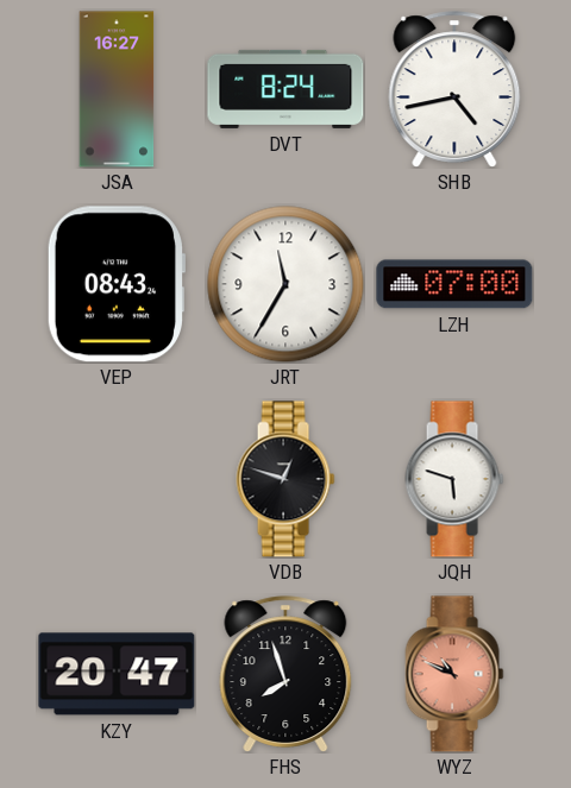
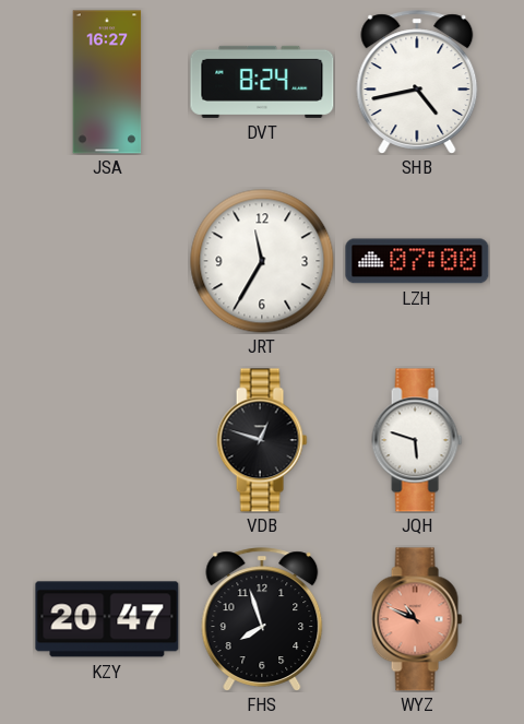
VEP: 08:43 -> none
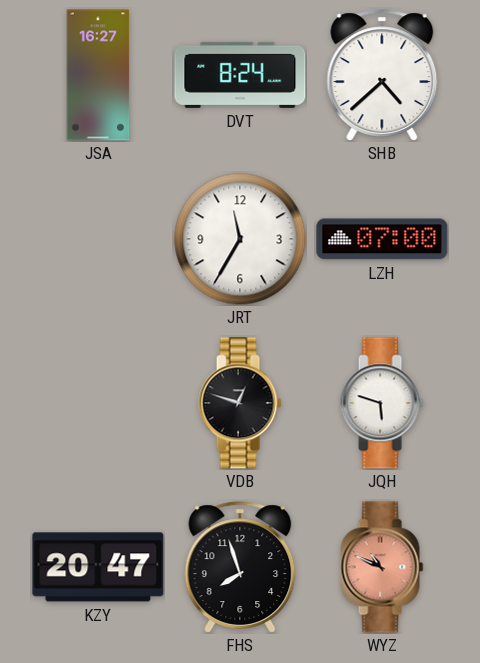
SHB: 4:43 -> 4:38
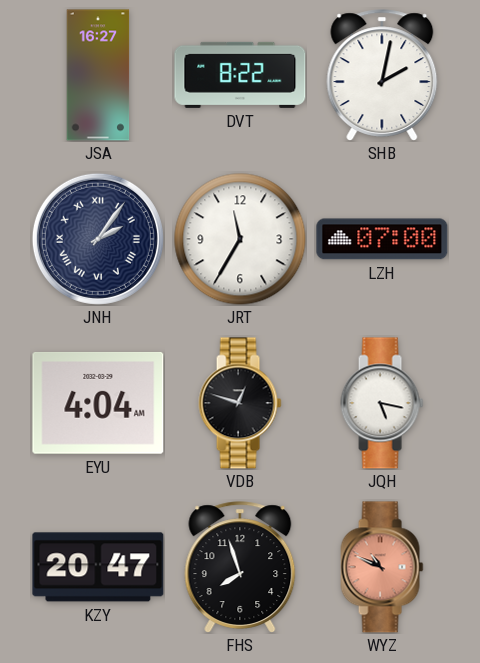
DVT: 8:24 -> 8:22
SHB: 4:38 -> 2:02
JNH: none -> 2:06
EYU: none -> 4:04
JQH: 5:48 -> 5:17
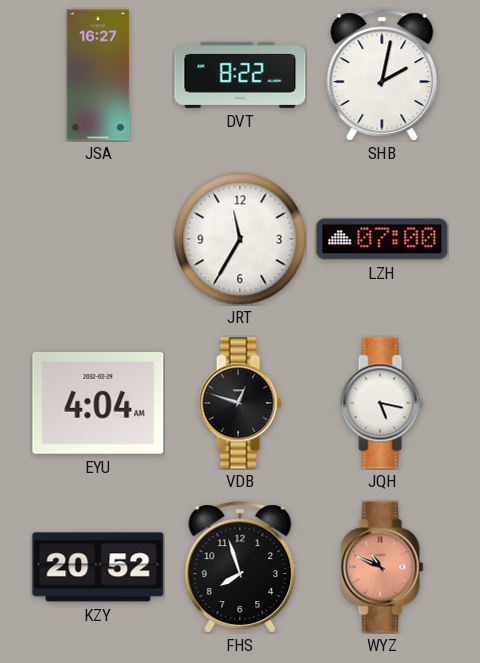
JNH: 2:06 -> none
KZY: 20:47 -> 20:52
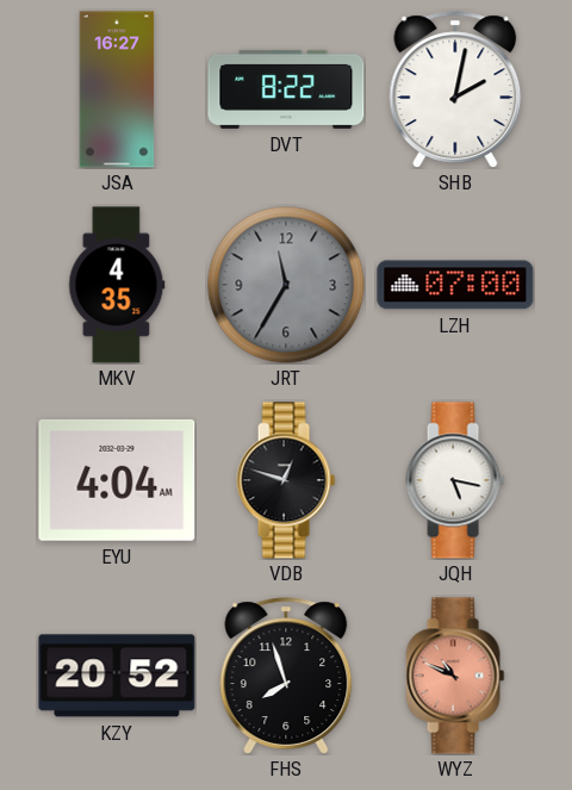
MKV: none -> 4:35
JRT dial: white -> grey
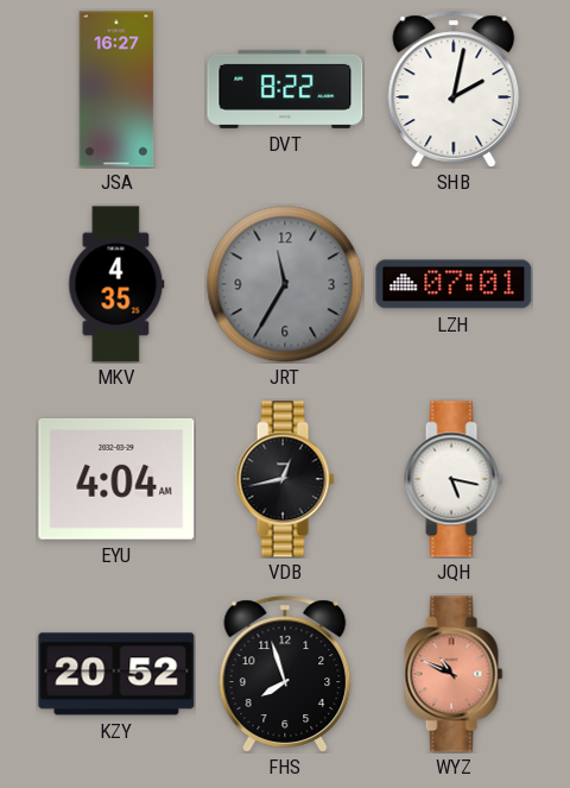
LZH: 07:00 -> 07:01
VDB: 12:48 -> 12:43
